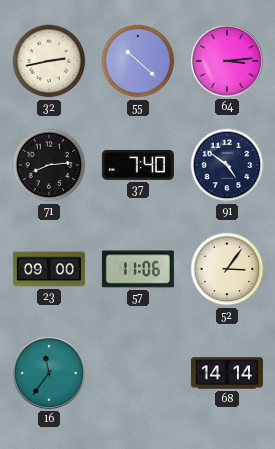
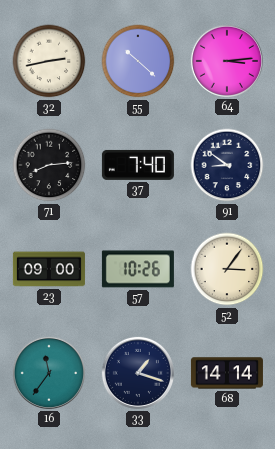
91: 4:51 -> 8:51
57: 11:06 -> 10:26
33: none -> 1:18
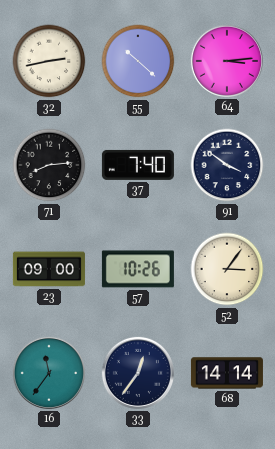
91: 8:51 -> 3:51
33: 1:18 -> 12:36
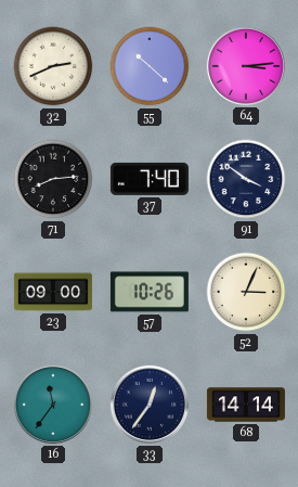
32: 2:43 -> 2:41
52: 3:06 -> 3:04
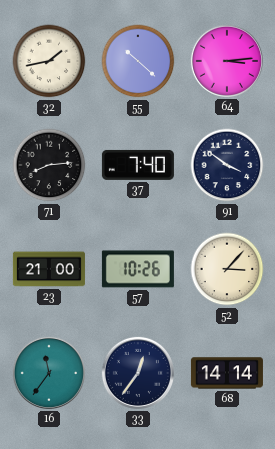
32: 2:41 -> 1:43
23: 09:00 -> 21:00
52: 3:04 -> 3:07
